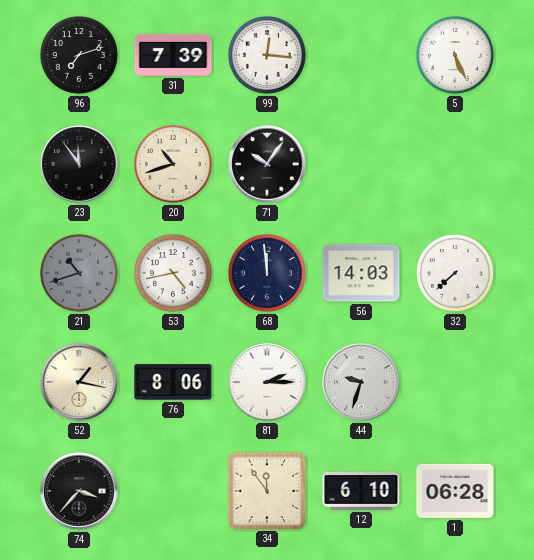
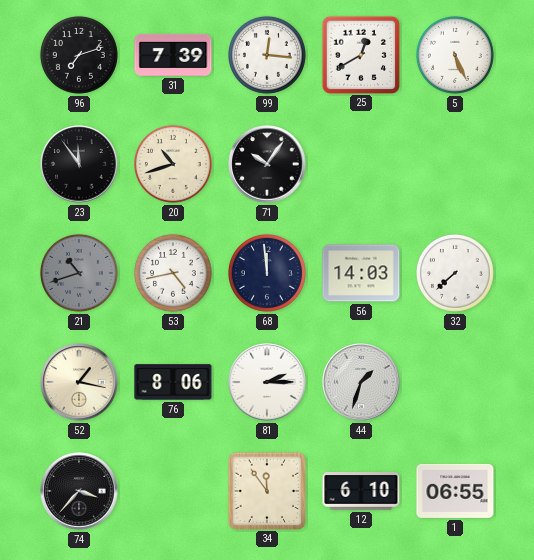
25: none -> 12:40
44: 9:33 -> 1:33
1: 06:28 -> 06:55
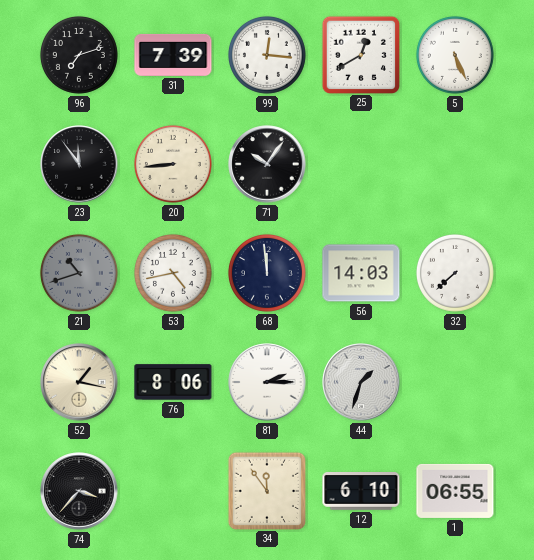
20: 10:42 -> 8:44
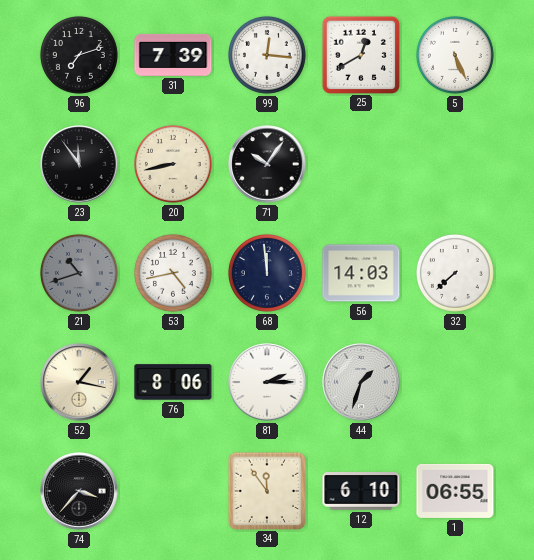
20: 8:44 -> 8:43
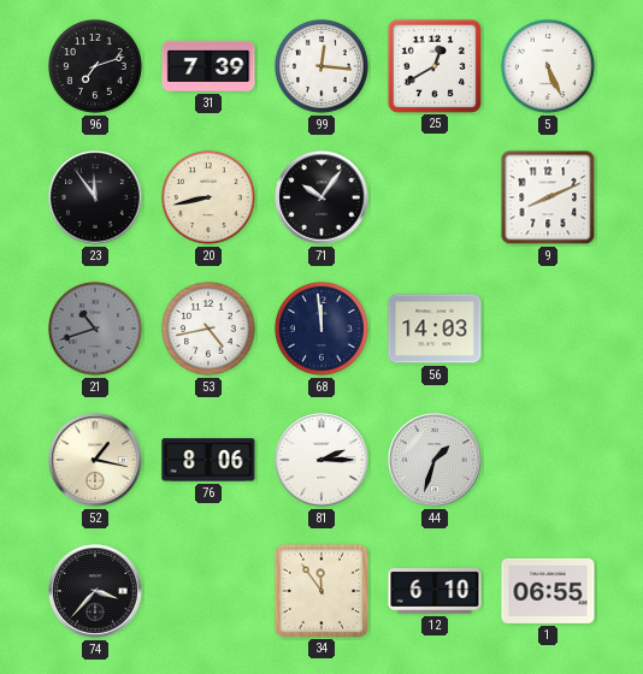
9: none -> 8:11
32: 7:38 -> none
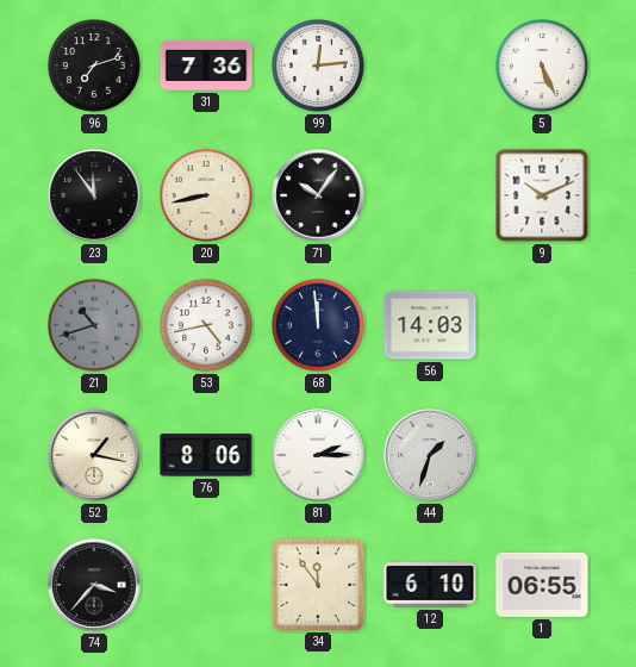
31: 7:39 -> 7:36
99: 12:16 -> 12:14
25: 12:40 -> none
9: 8:11 -> 10:11
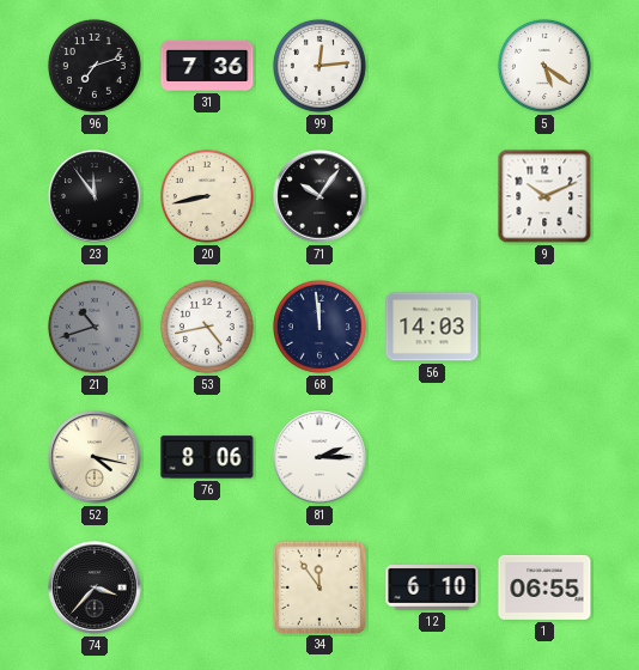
5: 5:26 -> 5:21
52: 1:17 -> 4:17
44: 1:33 -> none
